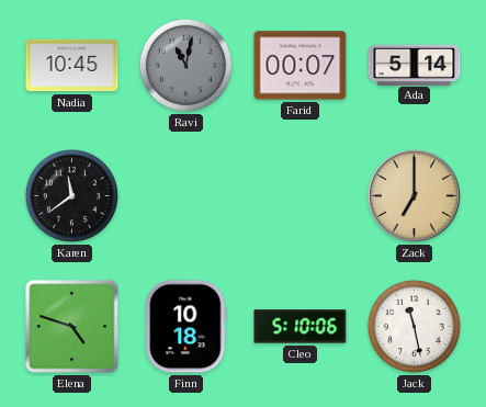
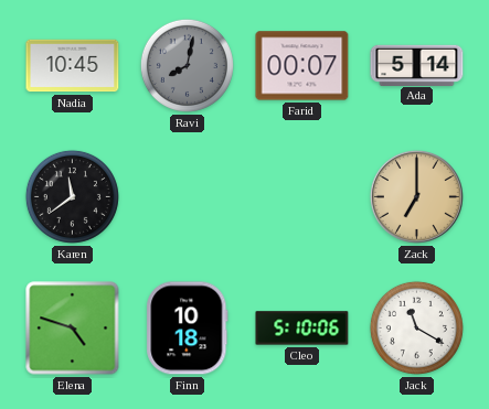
Ravi: 11:02 -> 8:02
Jack: 11:28 -> 11:20
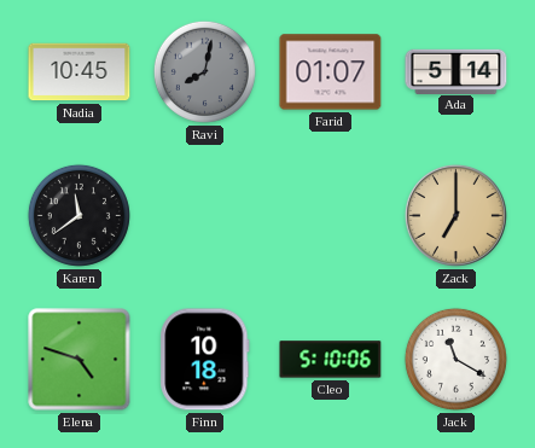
Farid: 00:07 -> 01:07
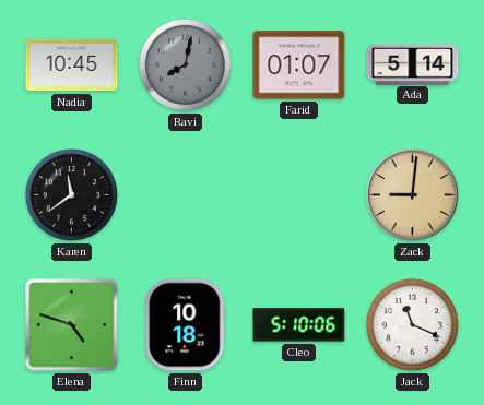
Zack: 7:00 -> 9:01
Jack: 11:20 -> 11:19
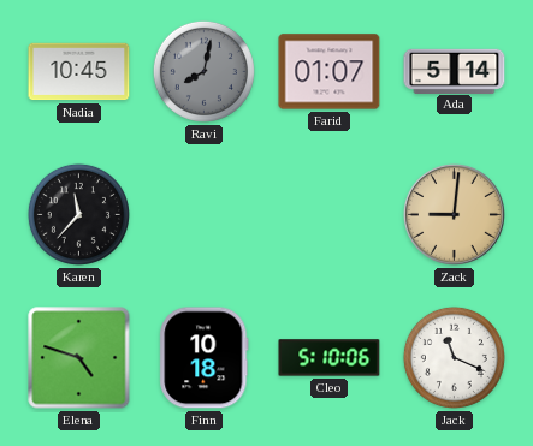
Karen: 11:39 -> 11:37
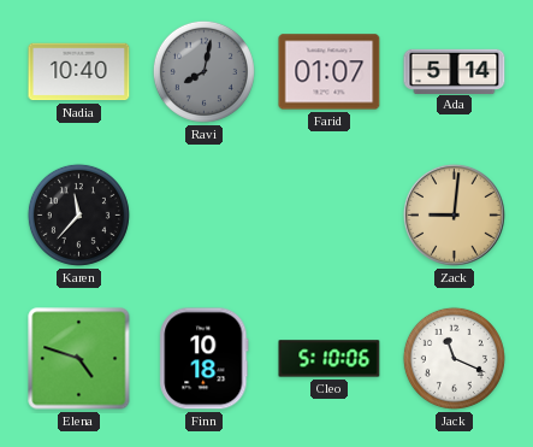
Nadia: 10:45 -> 10:40
